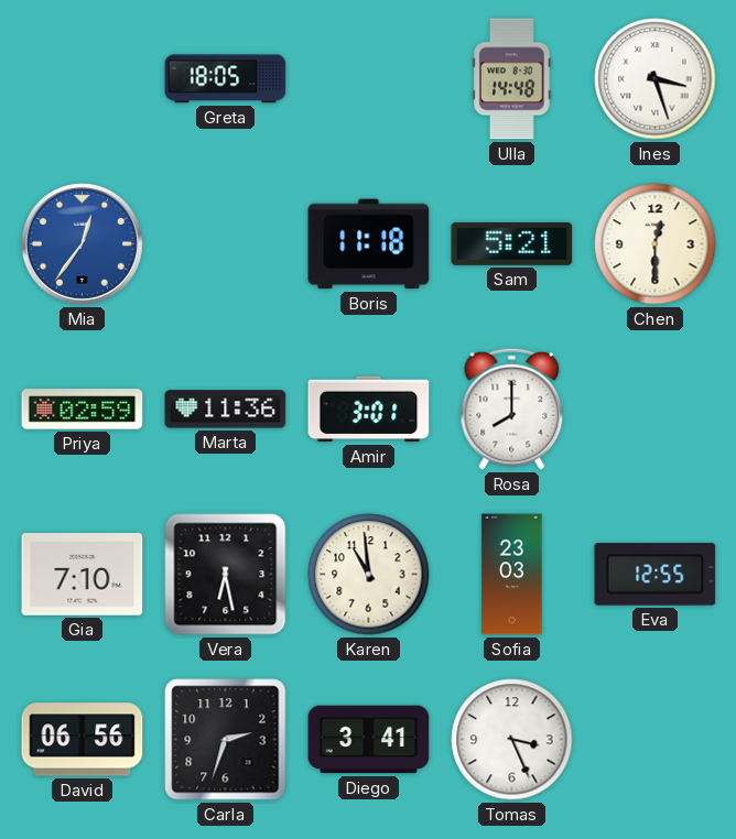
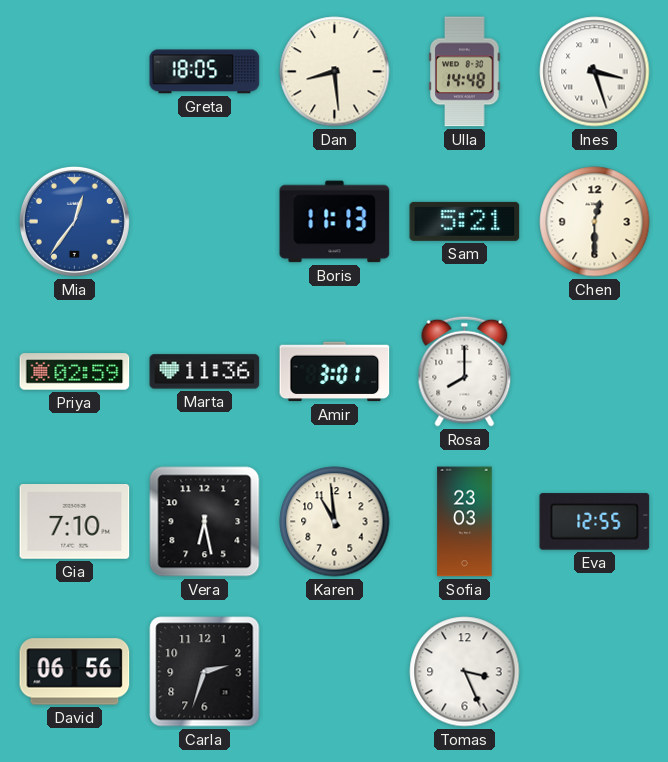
Dan: none -> 8:29
Boris: 11:18 -> 11:13
Diego: 3:41 -> none
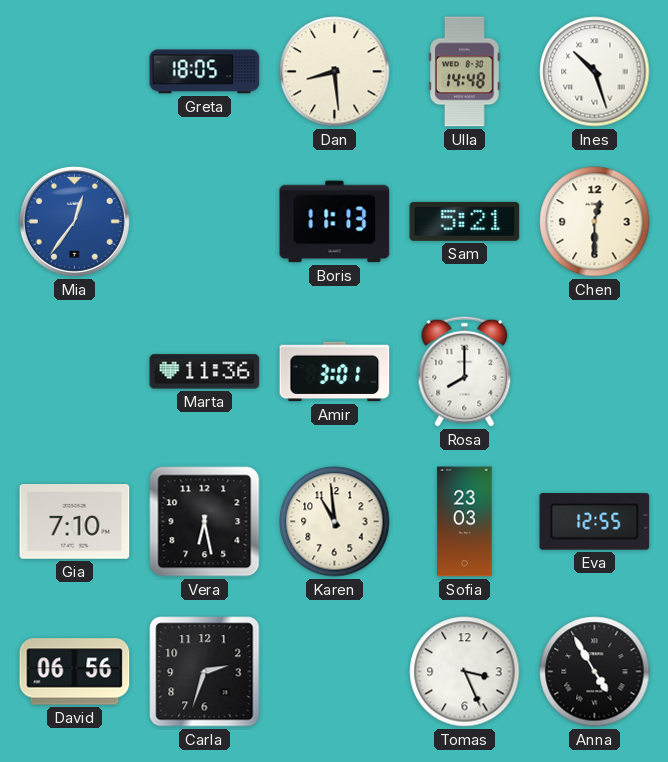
Ines: 3:27 -> 10:27
Priya: 02:59 -> none
Anna: none -> 4:55
